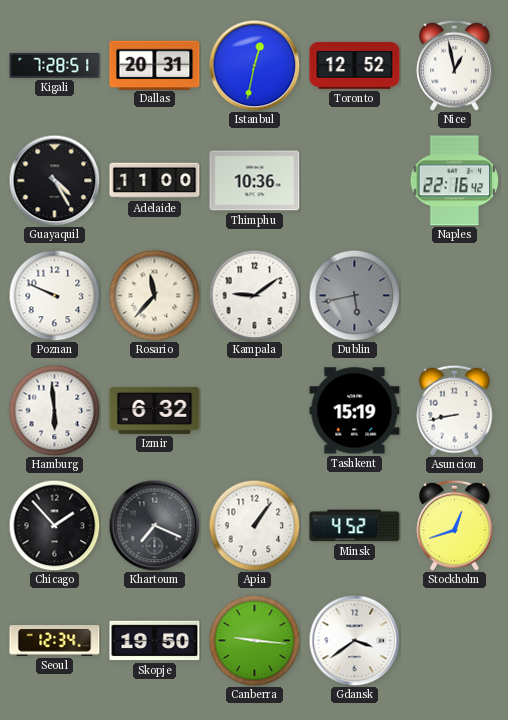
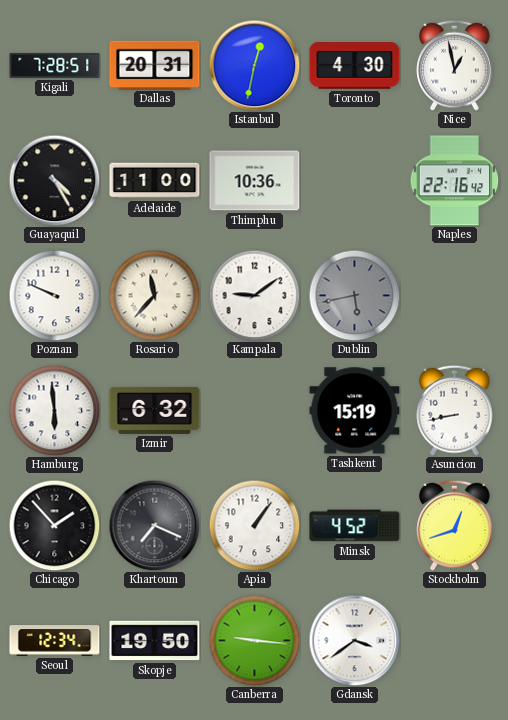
Toronto: 12:52 -> 4:30
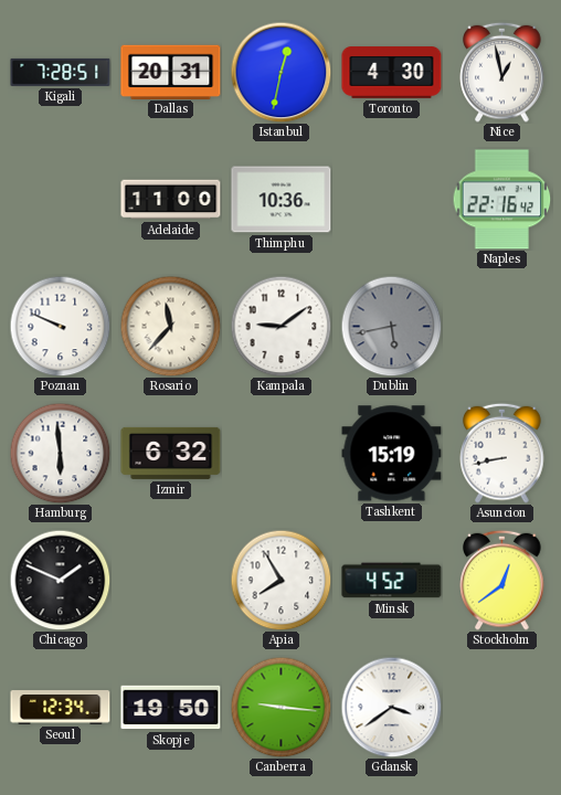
Guayaquil: 4:25 -> none
Chicago: 1:53 -> 1:49
Khartoum: 7:19 -> none
Apia: 1:06 -> 7:55
Stockholm: 12:42 -> 12:39
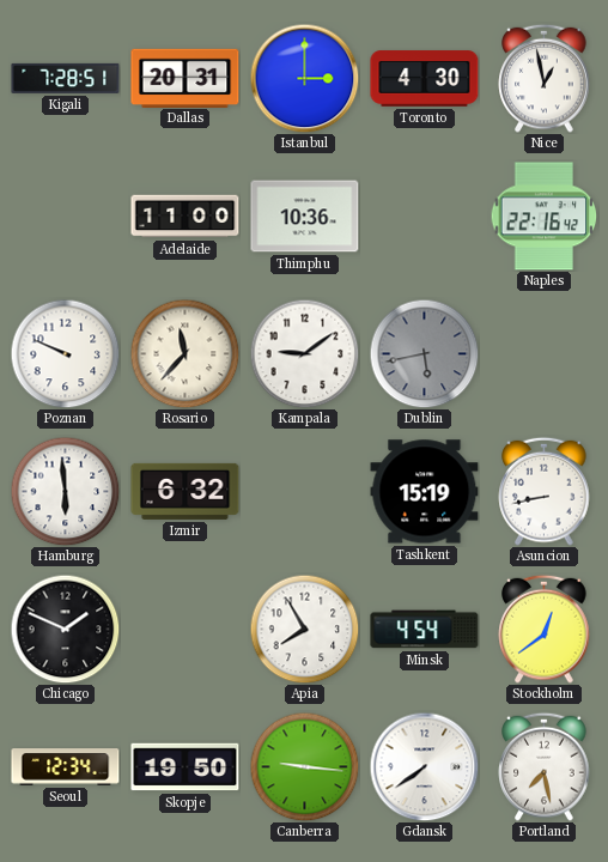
Istanbul: 12:32 -> 3:00
Minsk: 4:52 -> 4:54
Gdansk: 3:39 -> 7:39
Portland: none -> 7:28
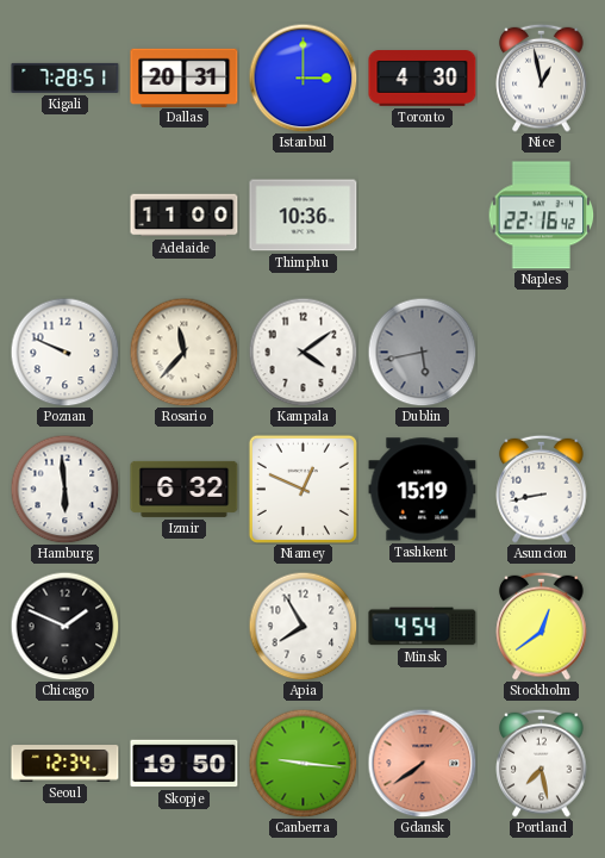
Kampala: 9:09 -> 4:09
Niamey: none -> 12:49
Gdansk dial: white -> salmon
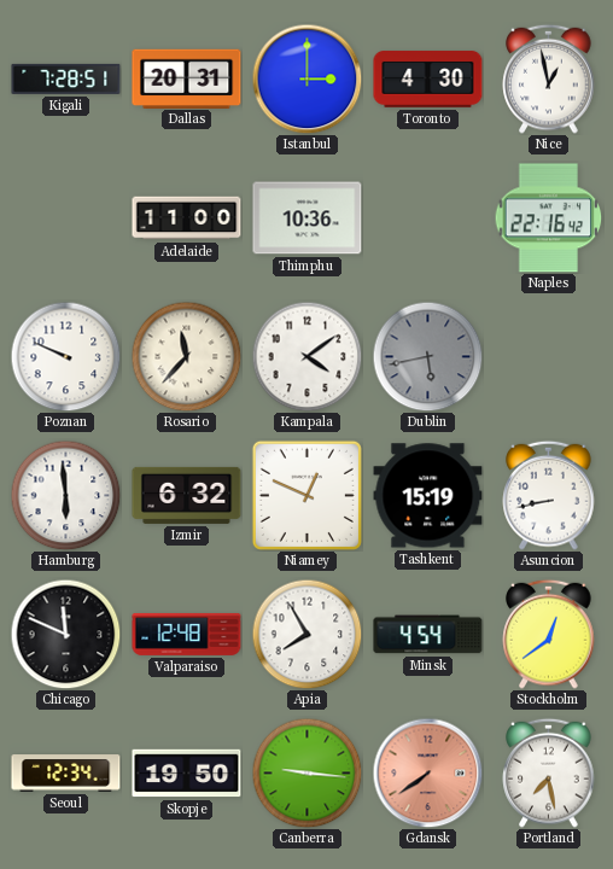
Chicago: 1:49 -> 11:49
Valparaiso: none -> 12:48
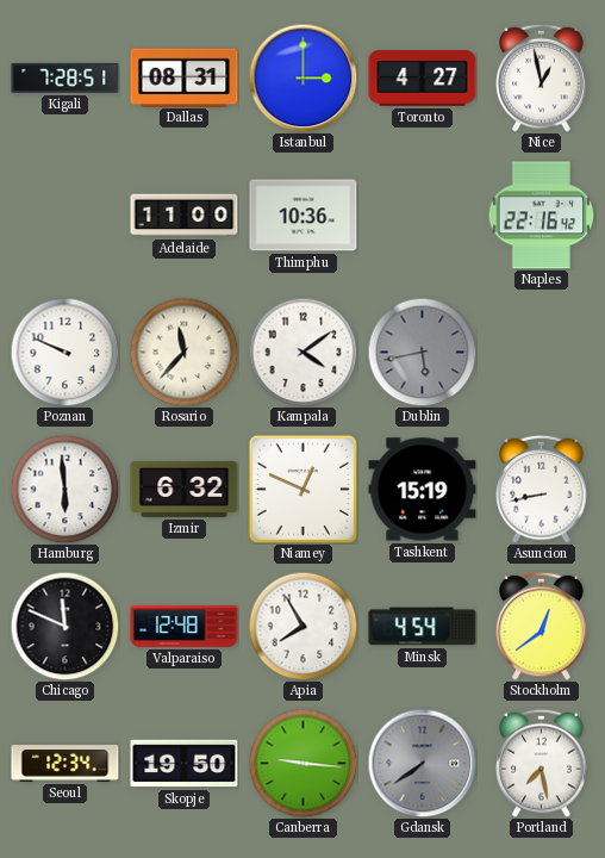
Dallas: 20:31 -> 08:31
Toronto: 4:30 -> 4:27
Gdansk dial: salmon -> grey
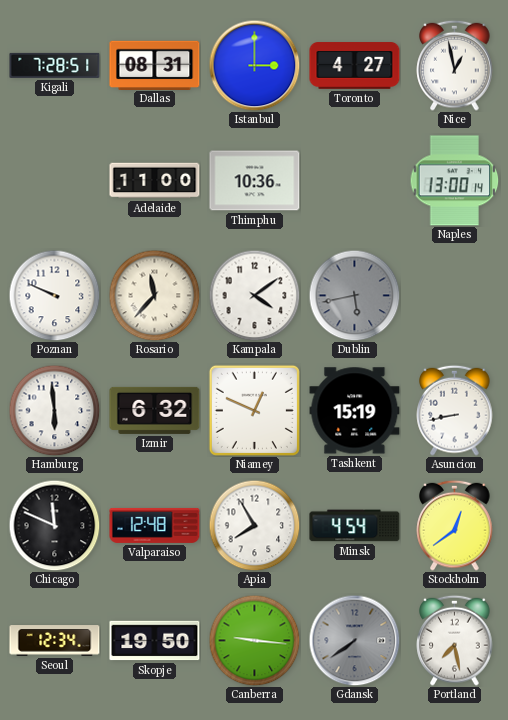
Naples: 22:16 -> 13:00
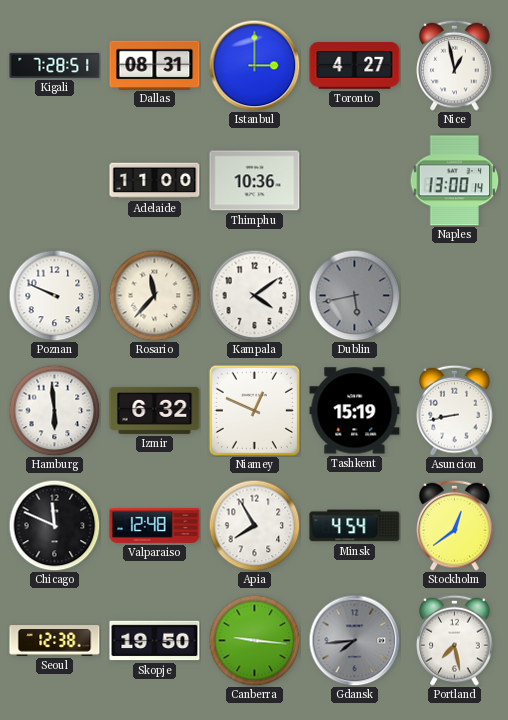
Seoul: 12:34 -> 12:38
Gdansk: 7:39 -> 7:44
